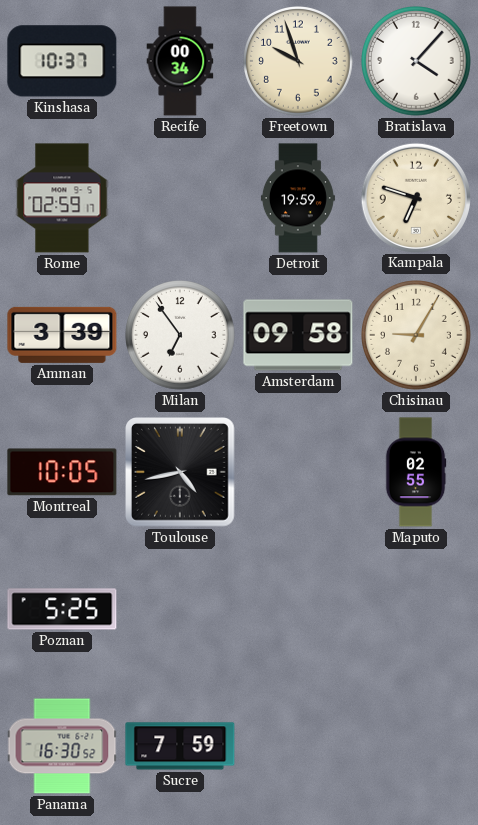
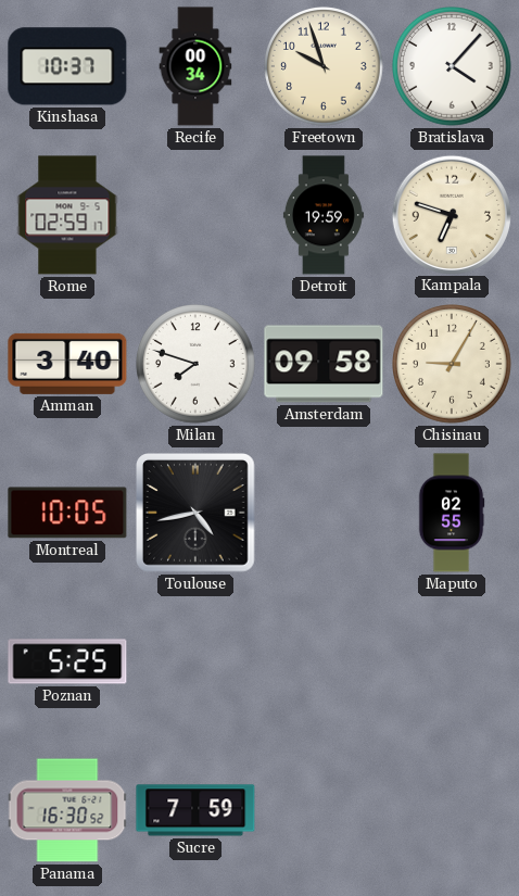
Amman: 3:39 -> 3:40
Milan: 6:54 -> 7:48
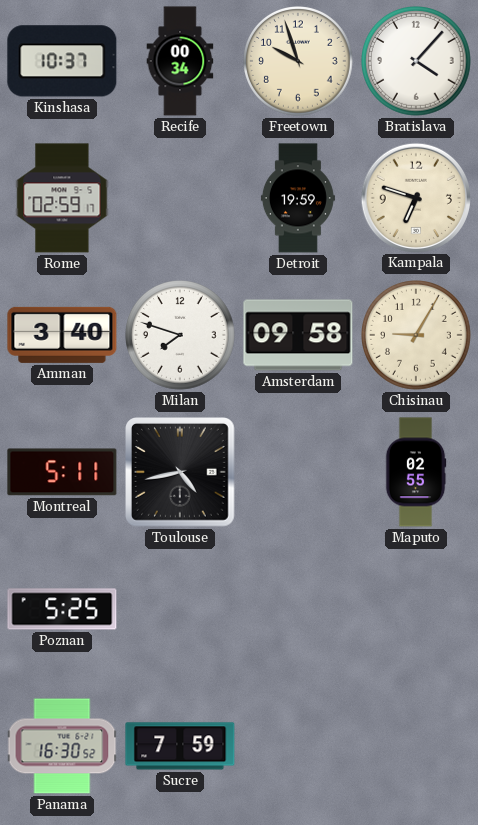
Montreal: 10:05 -> 5:11
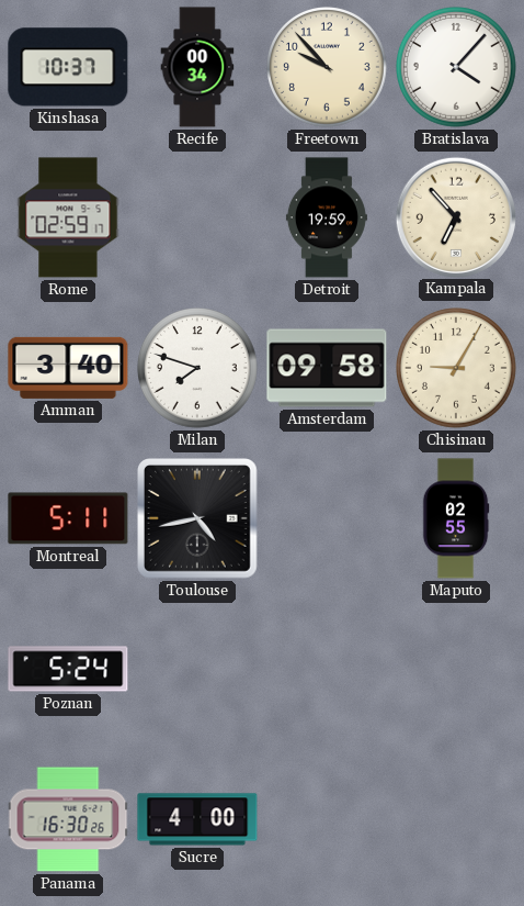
Freetown: 9:57 -> 9:53
Kampala: 6:48 -> 6:53
Poznan: 5:25 -> 5:24
Panama: 16:30:52 -> 16:30:26
Sucre: 7:59 -> 4:00
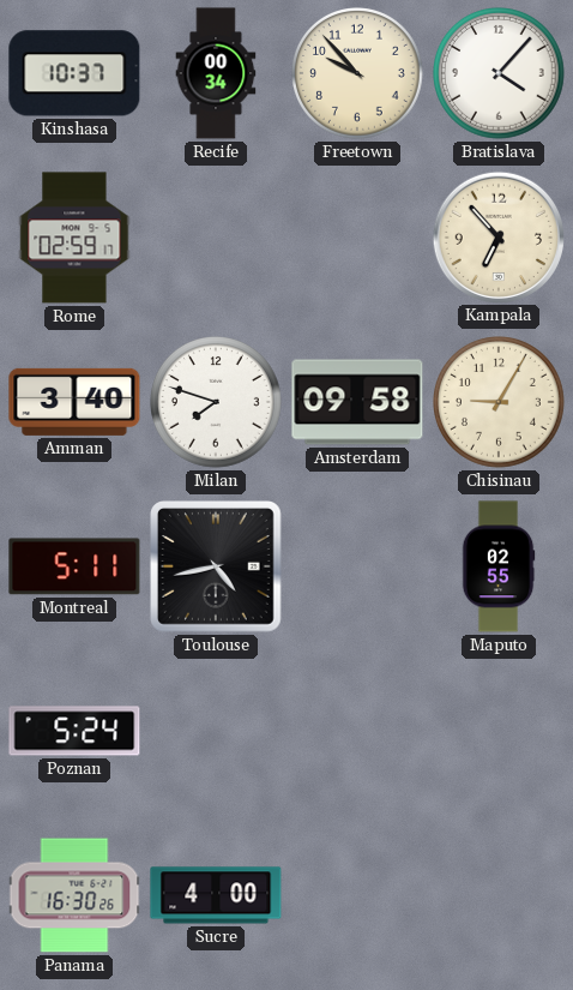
Detroit: 19:59 -> none
